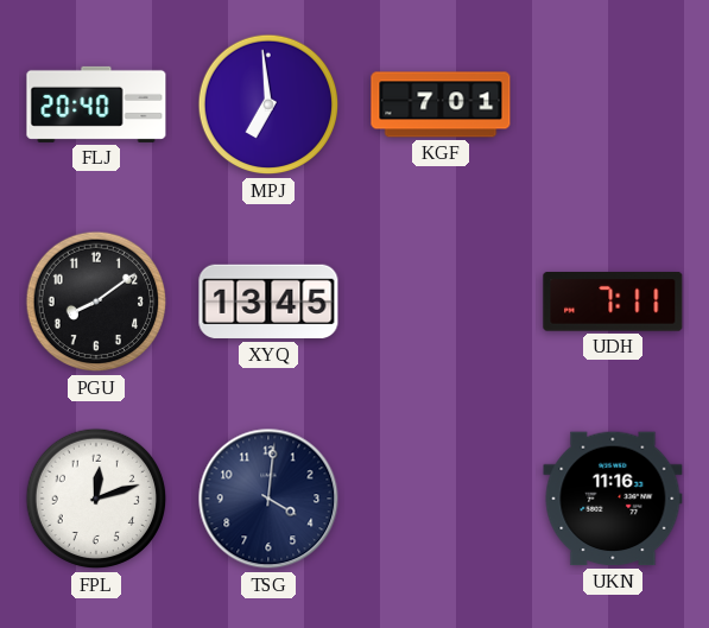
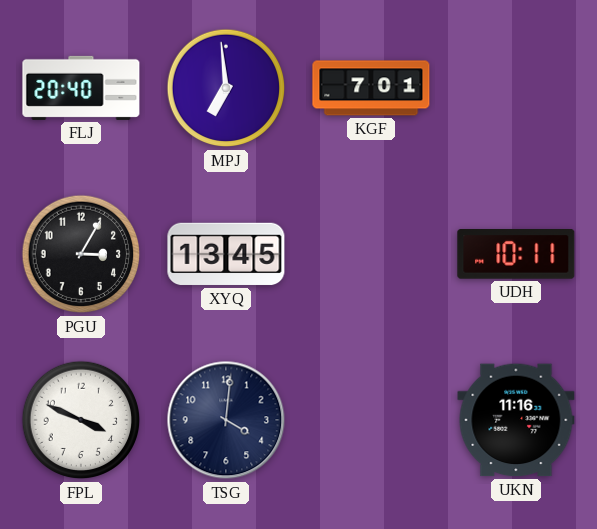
PGU: 8:09 -> 3:05
UDH: 7:11 -> 10:11
FPL: 12:12 -> 3:49
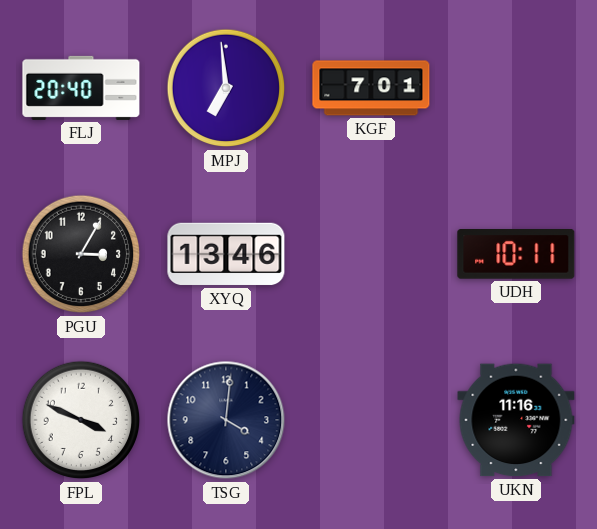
XYQ: 13:45 -> 13:46
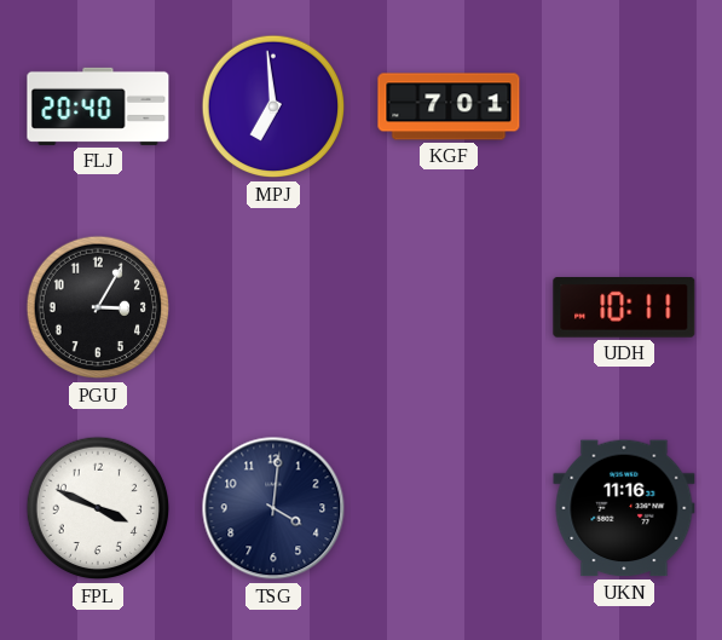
XYQ: 13:46 -> none
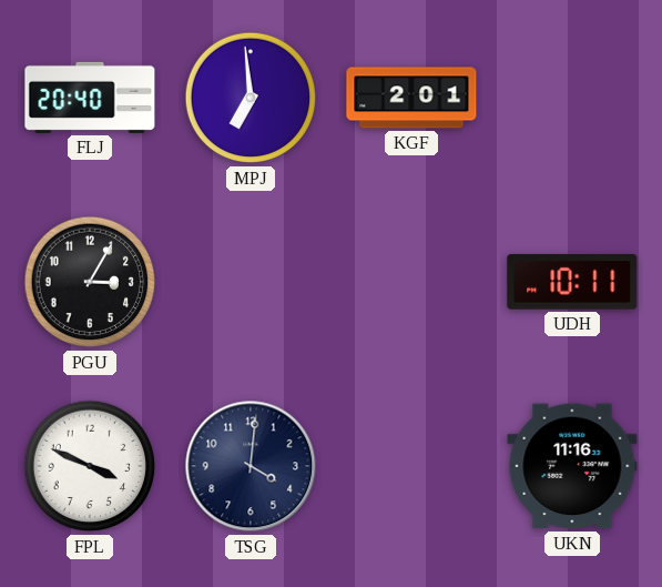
KGF: 7:01 -> 2:01
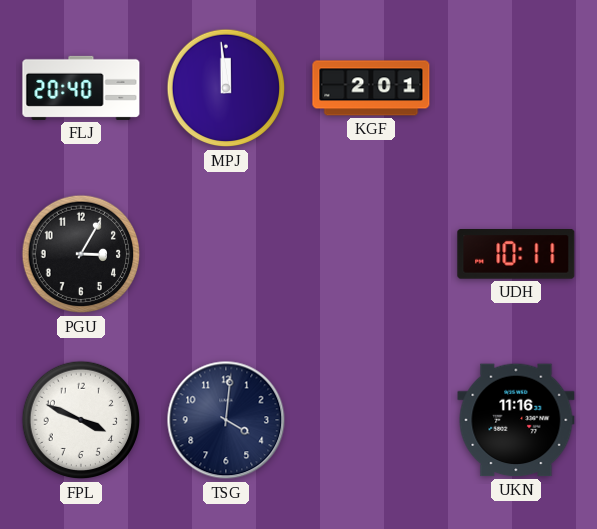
MPJ: 6:59 -> 11:59
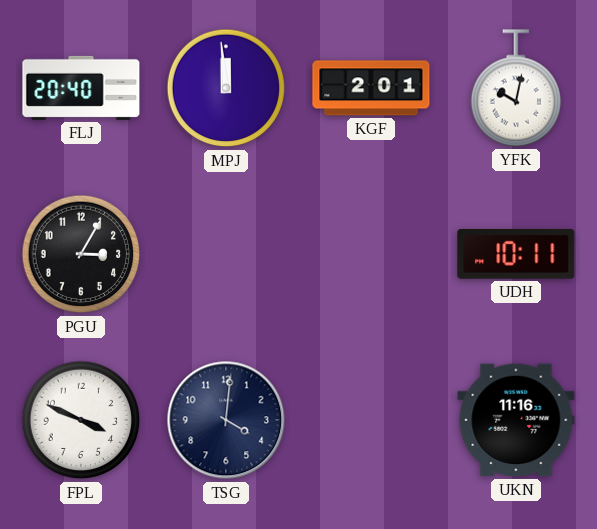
YFK: none -> 10:02
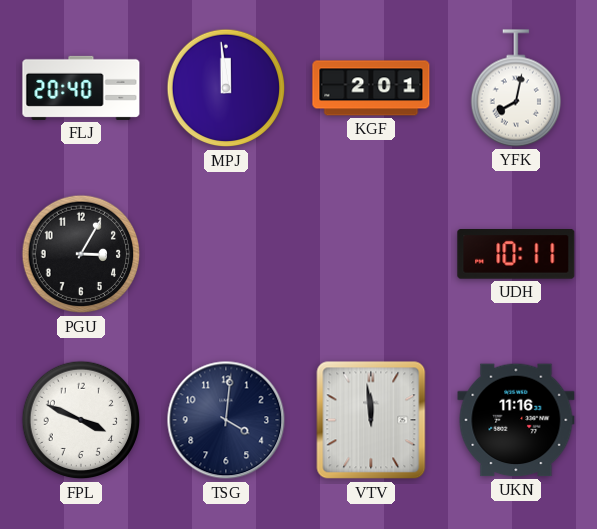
YFK: 10:02 -> 8:02
VTV: none -> 11:59
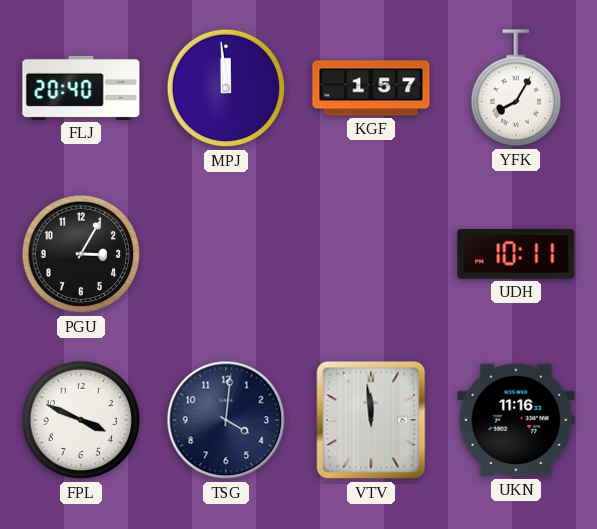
KGF: 2:01 -> 1:57
YFK: 8:02 -> 8:05
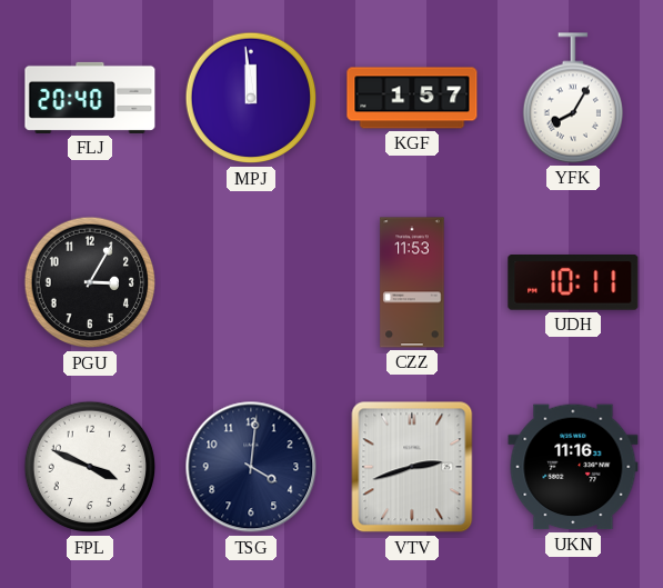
CZZ: none -> 11:53
VTV: 11:59 -> 2:42
